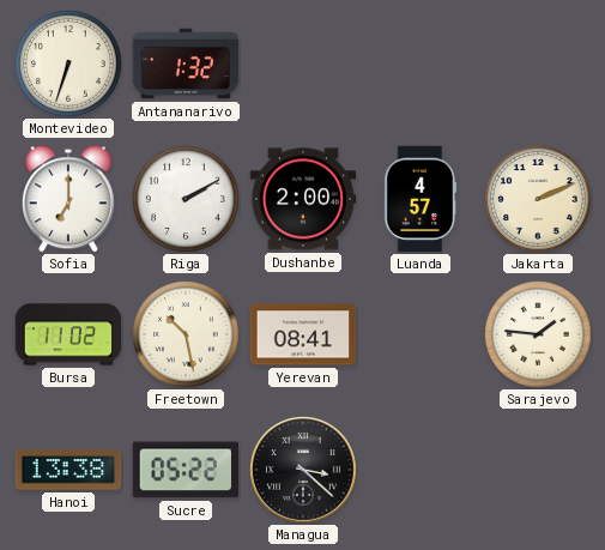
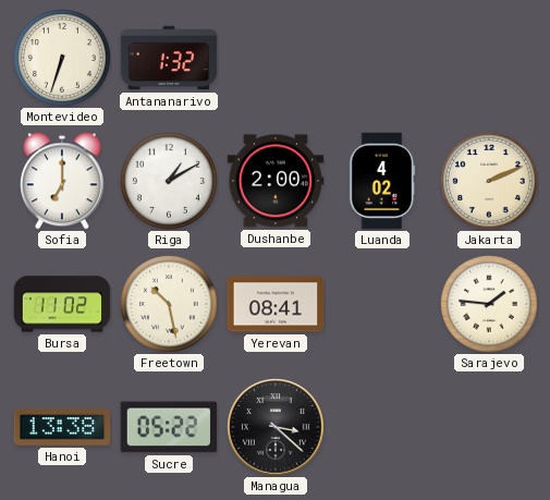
Riga: 2:10 -> 1:10
Luanda: 4:57 -> 4:02
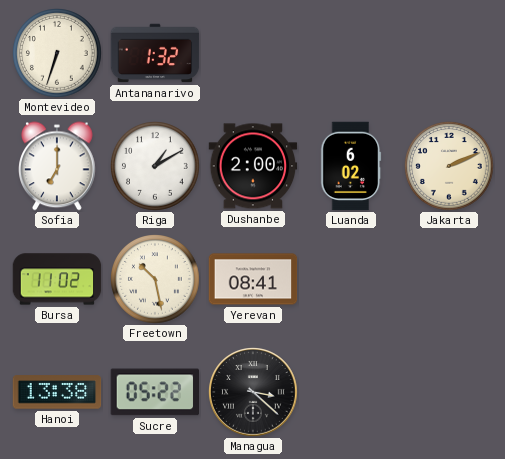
Luanda: 4:02 -> 6:02
Sarajevo: 1:46 -> none
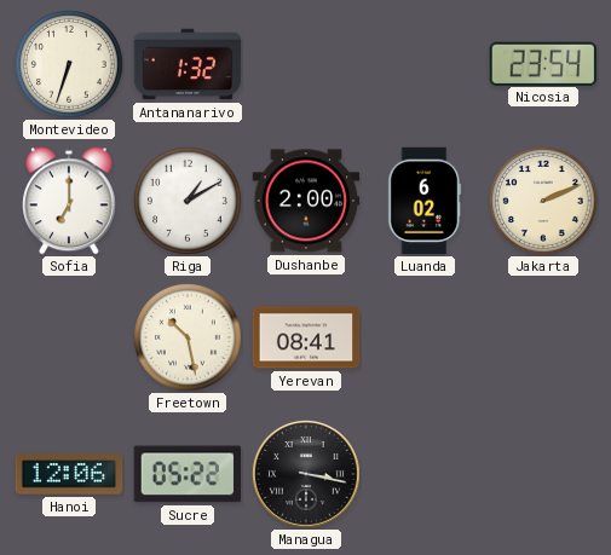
Nicosia: none -> 23:54
Bursa: 11:02 -> none
Hanoi: 13:38 -> 12:06
Managua: 3:22 -> 3:17
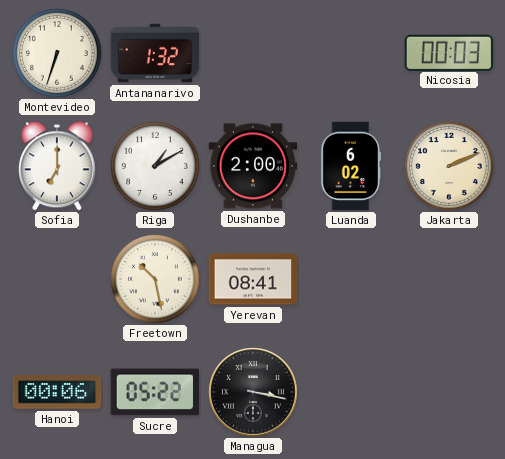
Nicosia: 23:54 -> 00:03
Hanoi: 12:06 -> 00:06
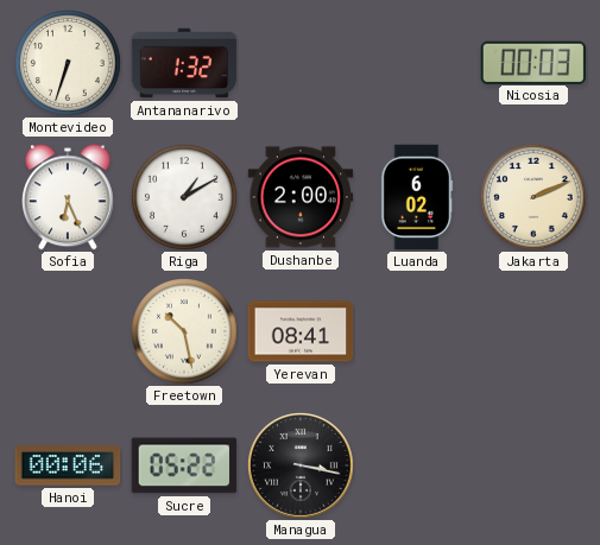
Sofia: 7:00 -> 6:26
